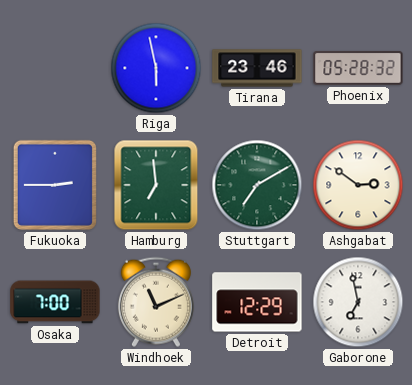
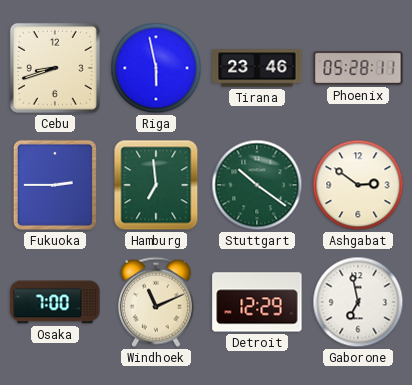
Cebu: none -> 8:42
Phoenix: 05:28:32 -> 05:28:11
Stuttgart: 7:10 -> 10:21
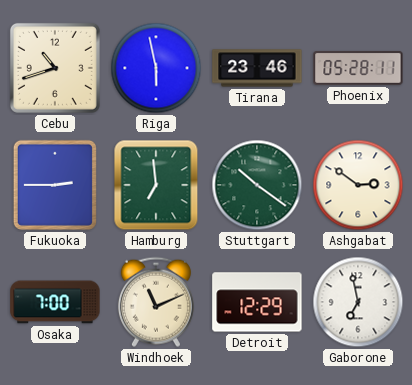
Cebu: 8:42 -> 10:42
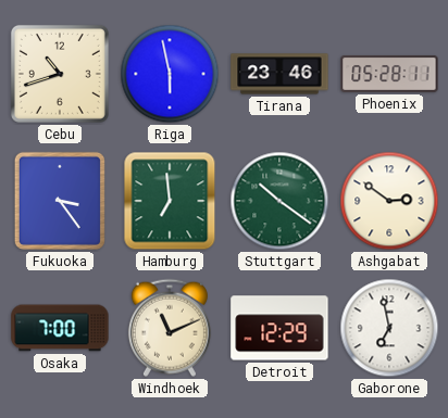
Fukuoka: 2:45 -> 3:24
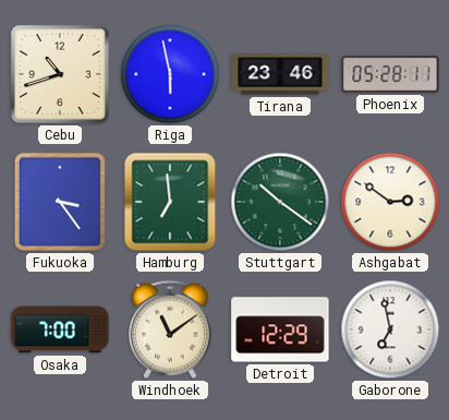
Windhoek: 11:11 -> 11:09
